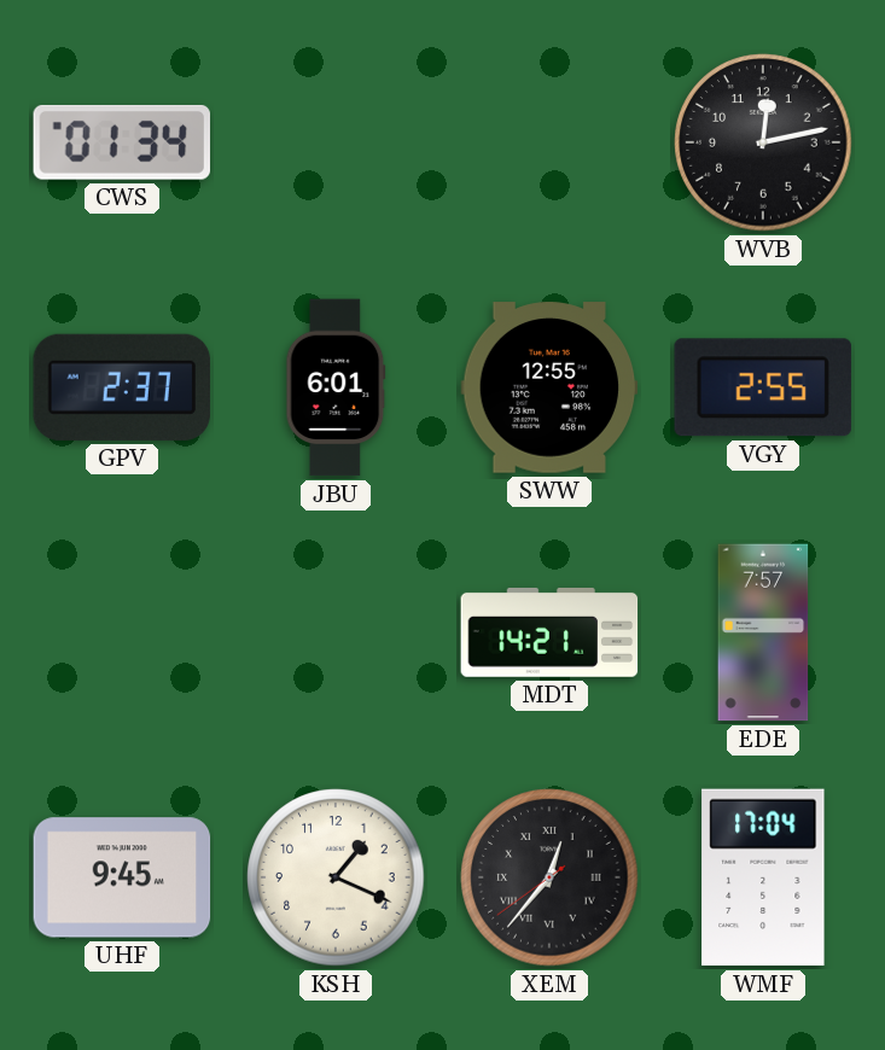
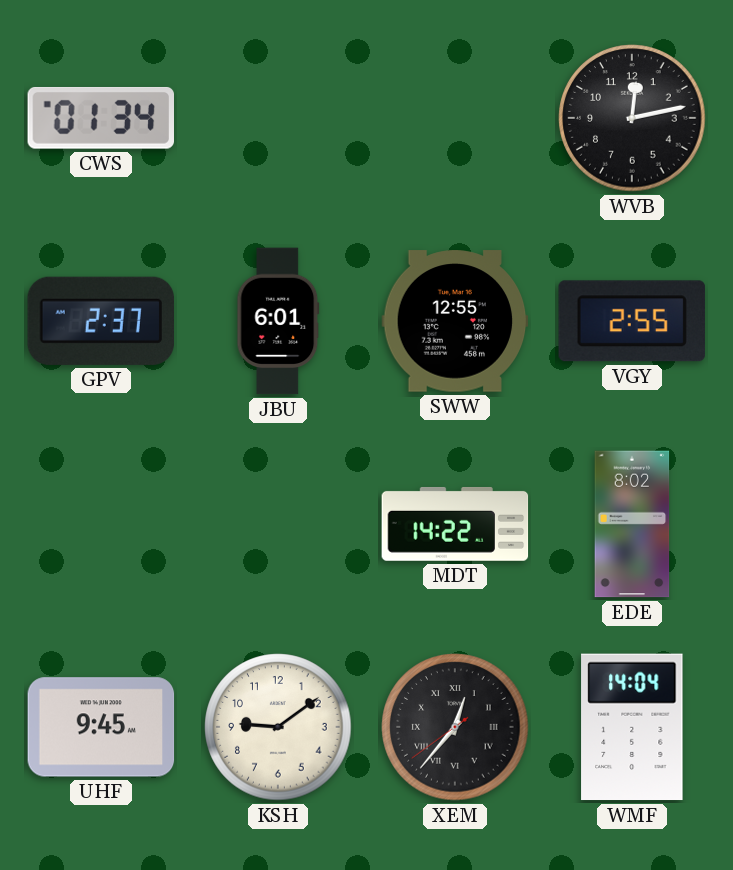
MDT: 14:21 -> 14:22
EDE: 7:57 -> 8:02
KSH: 1:19 -> 9:09
WMF: 17:04 -> 14:04
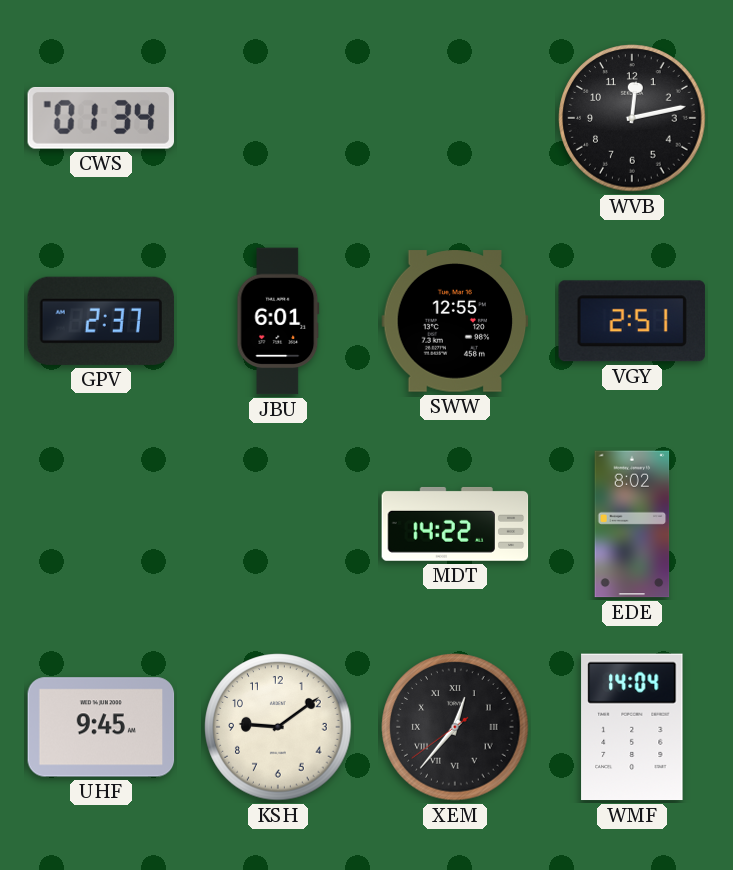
VGY: 2:55 -> 2:51
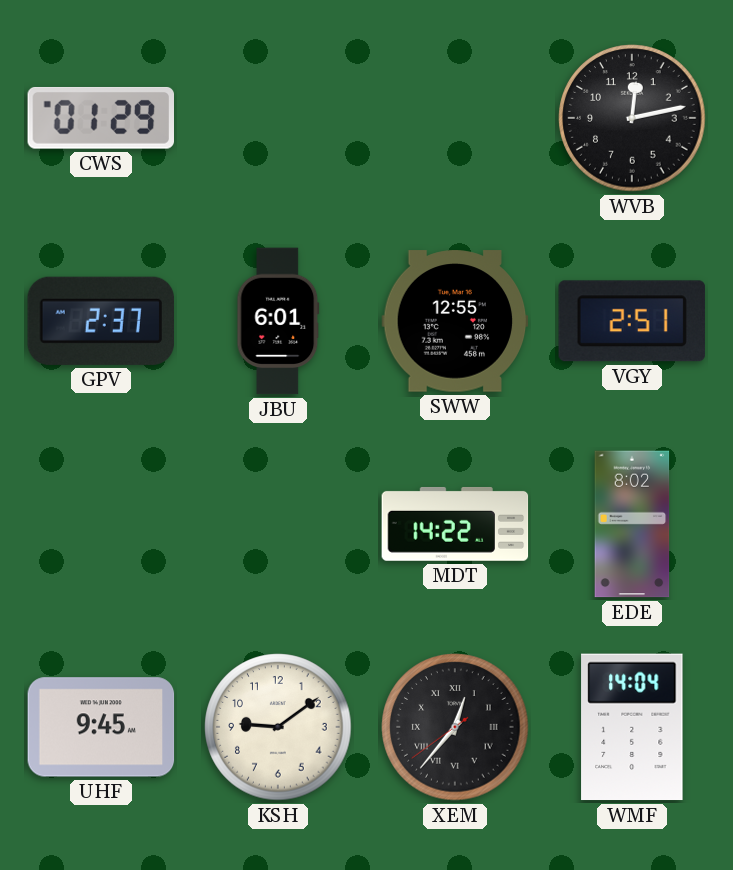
CWS: 01:34 -> 01:29
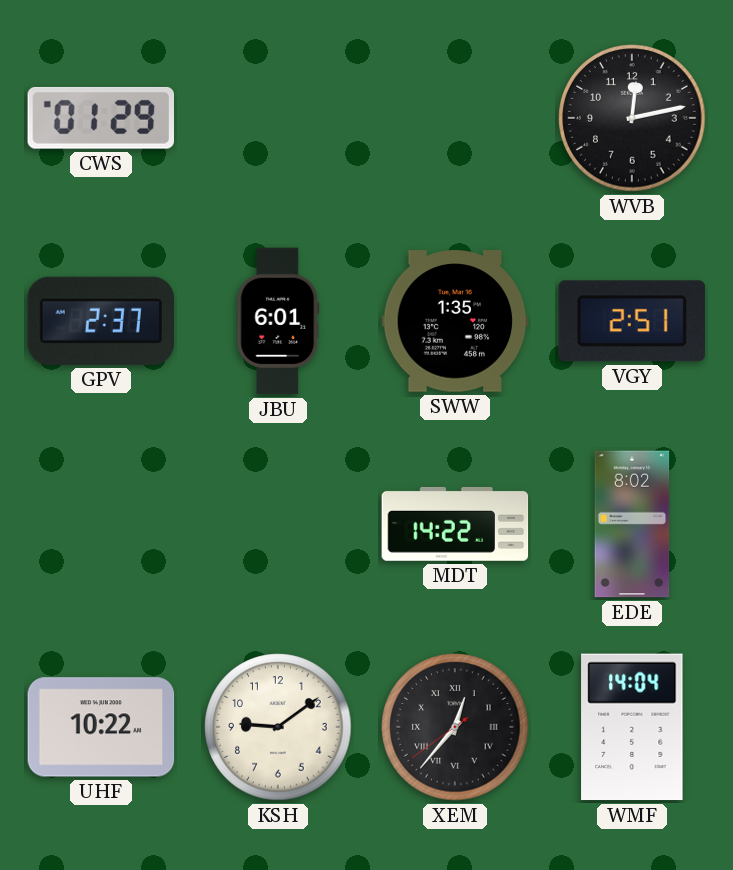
SWW: 12:55 -> 1:35
UHF: 9:45 -> 10:22
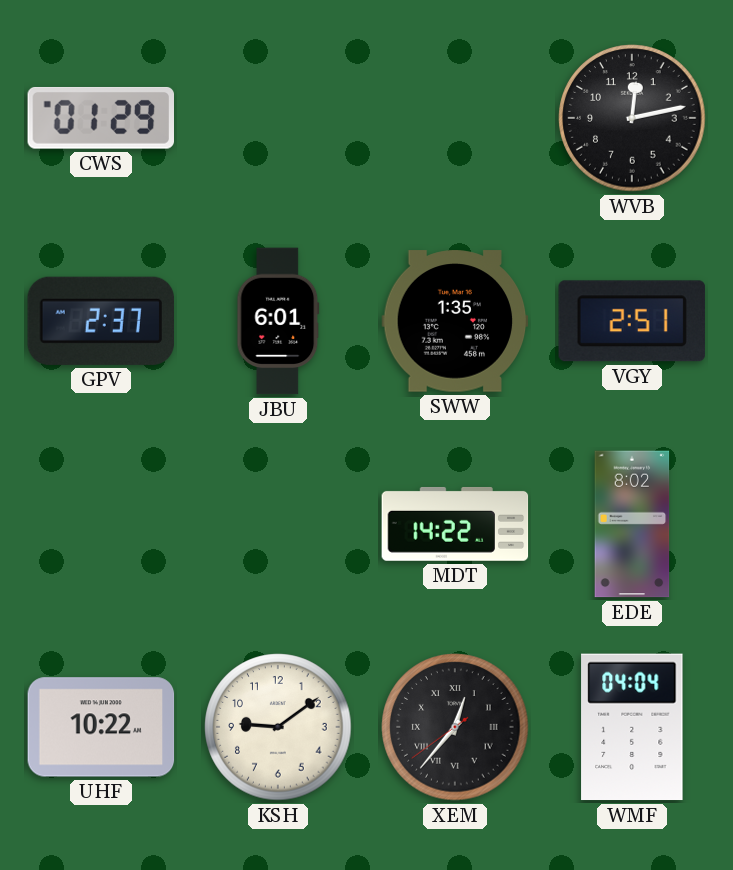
WMF: 14:04 -> 04:04
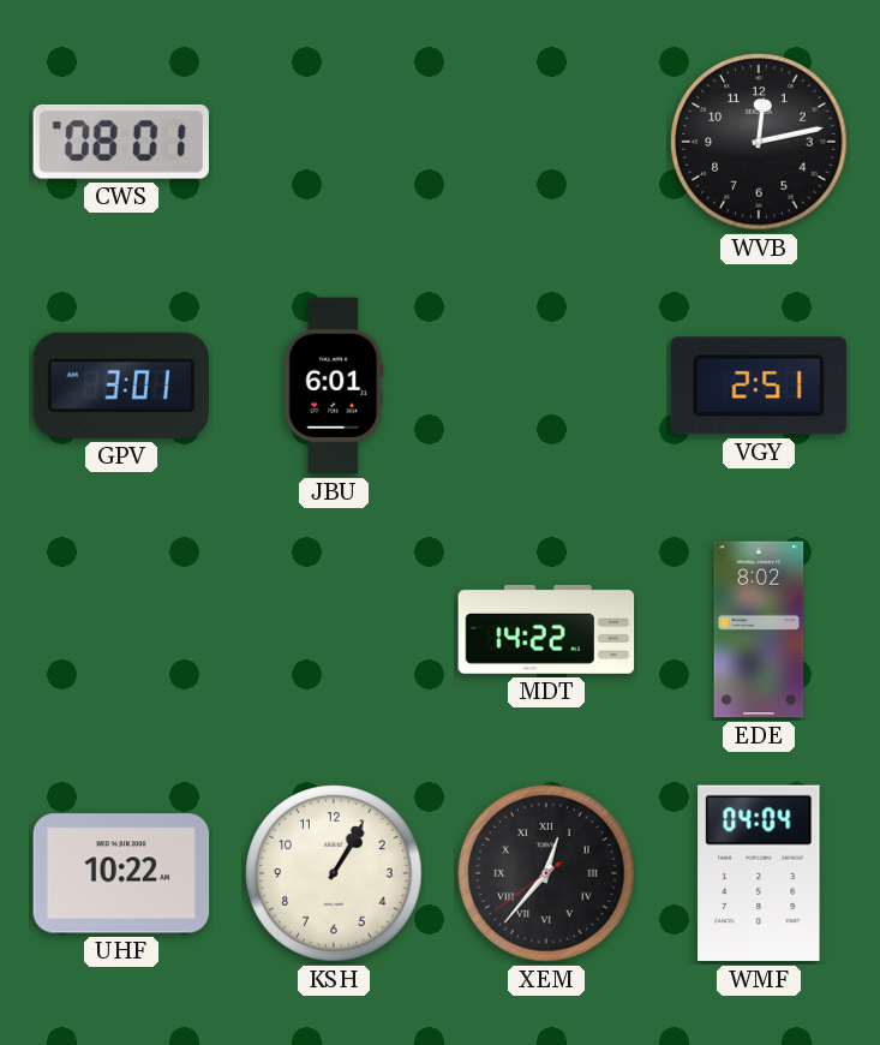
CWS: 01:29 -> 08:01
GPV: 2:37 -> 3:01
SWW: 1:35 -> none
KSH: 9:09 -> 1:05
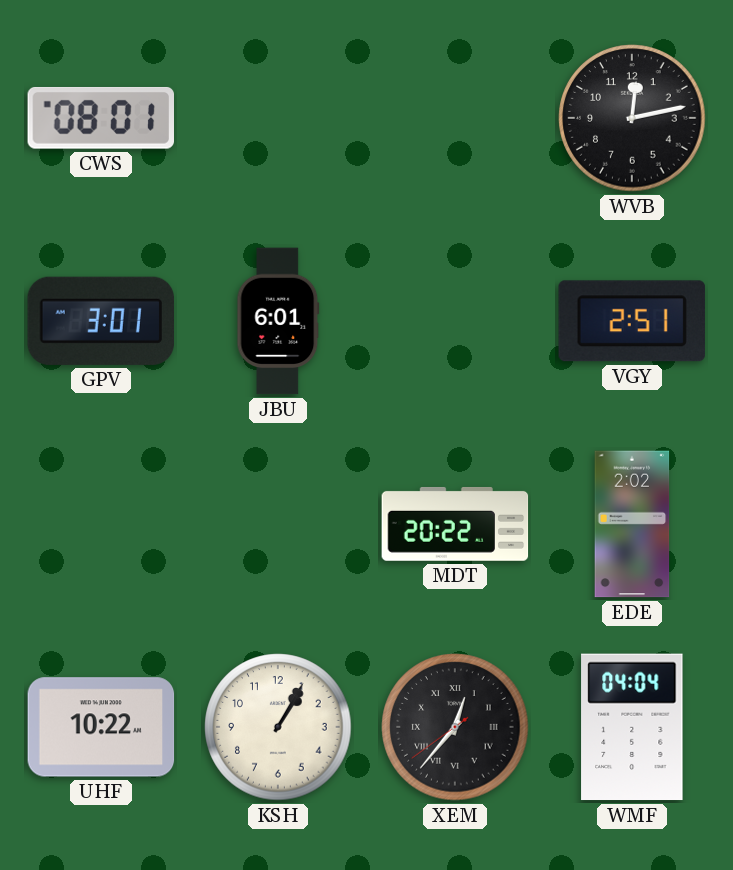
MDT: 14:22 -> 20:22
EDE: 8:02 -> 2:02
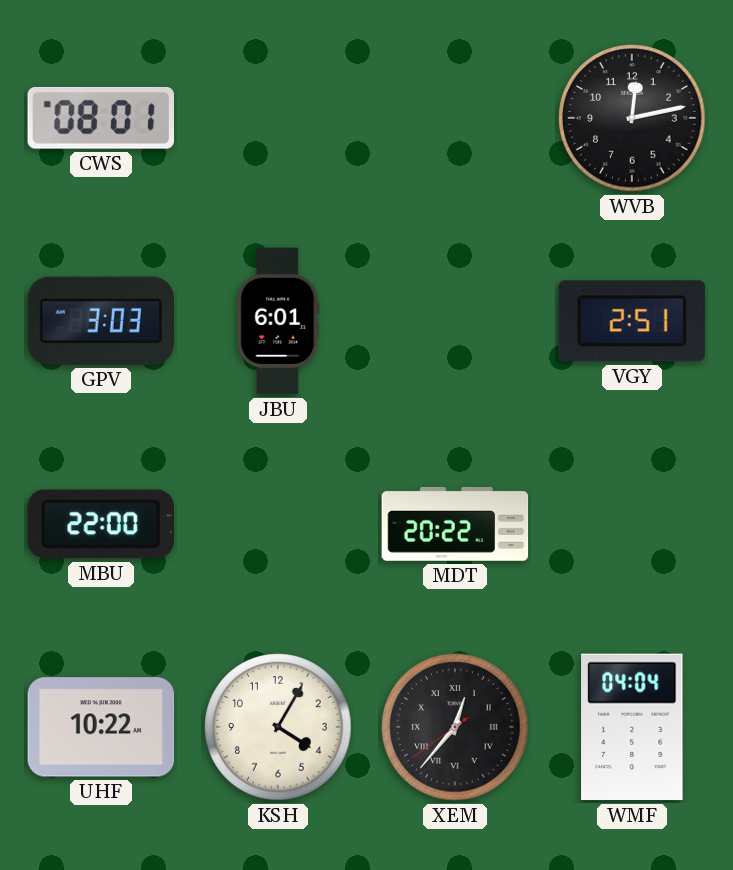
GPV: 3:01 -> 3:03
MBU: none -> 22:00
EDE: 2:02 -> none
KSH: 1:05 -> 4:05
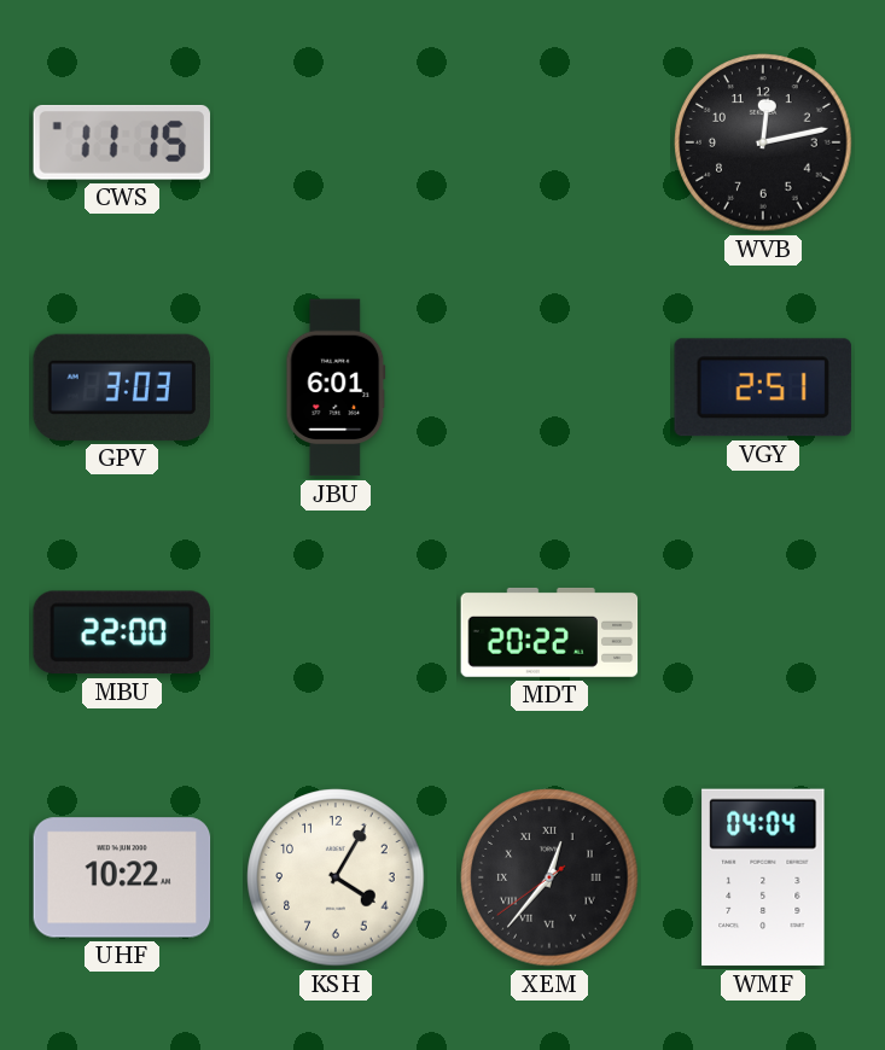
CWS: 08:01 -> 11:15
